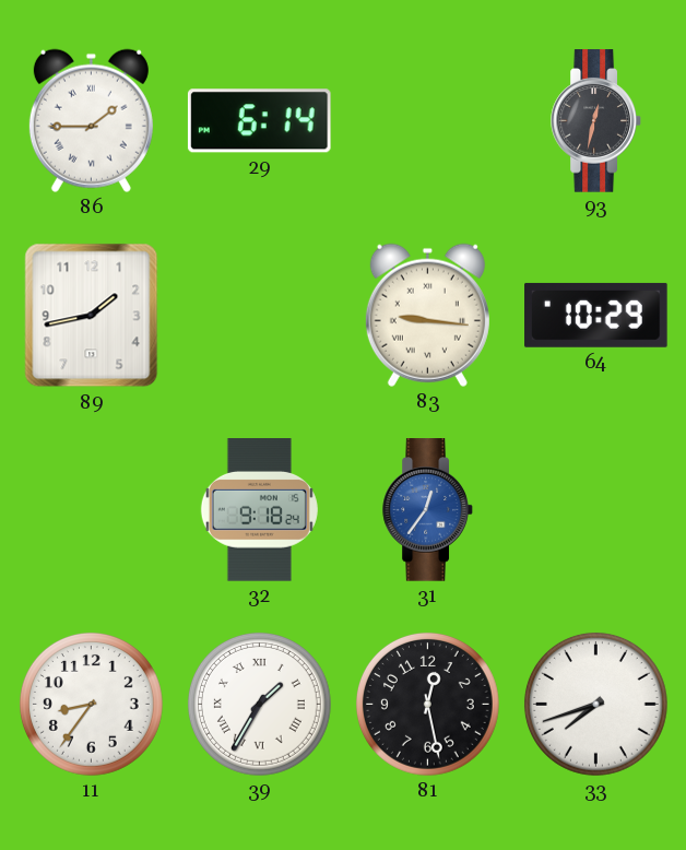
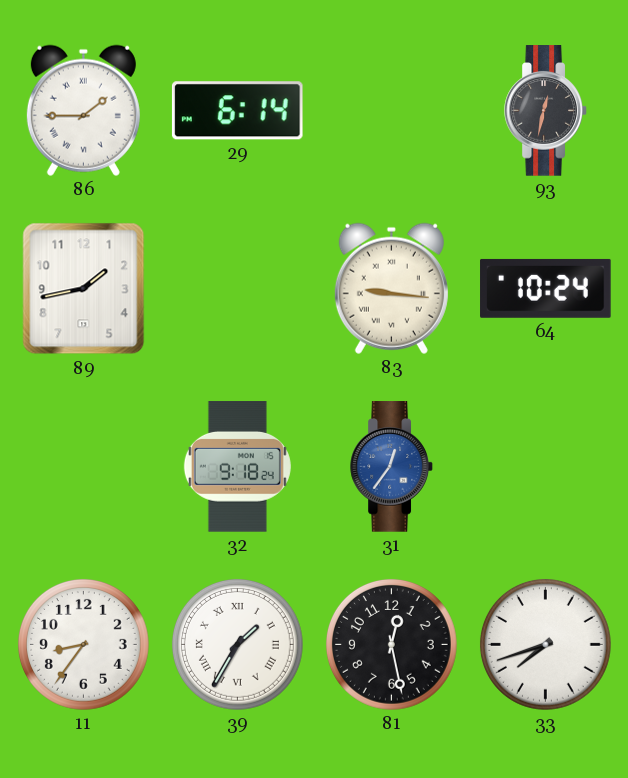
64: 10:29 -> 10:24
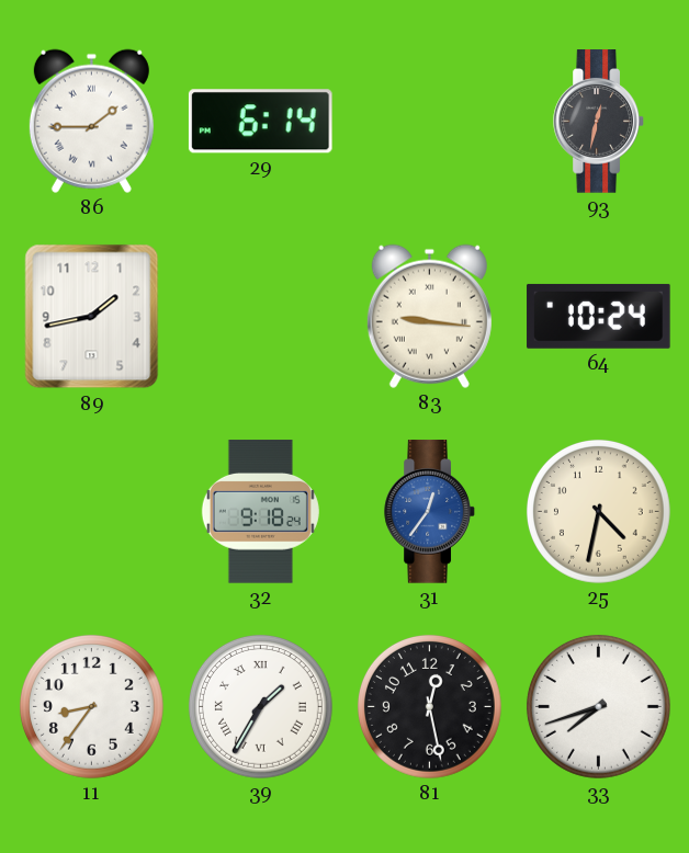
25: none -> 4:32
